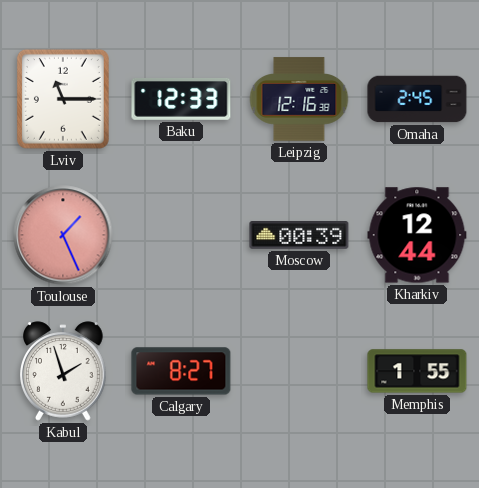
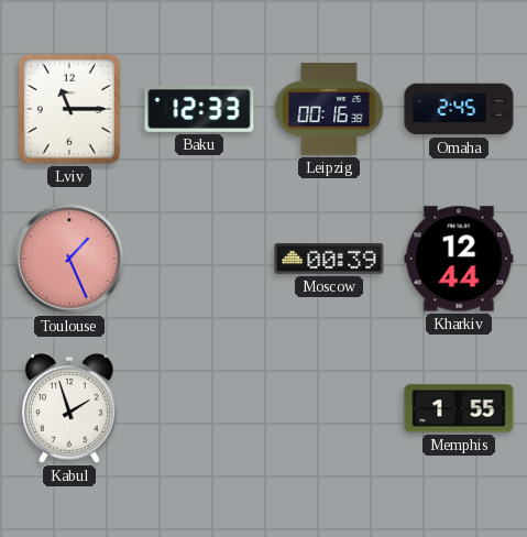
Leipzig: 12:16 -> 00:16
Calgary: 8:27 -> none
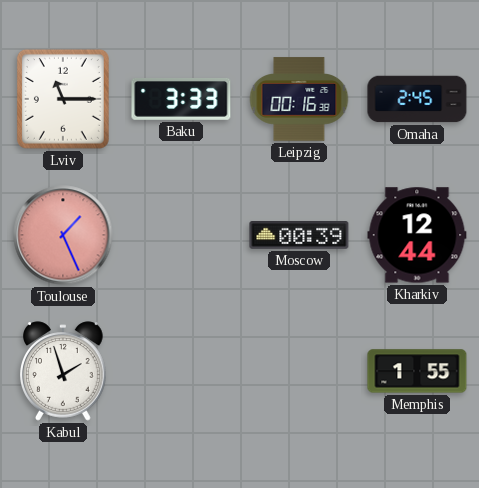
Baku: 12:33 -> 3:33
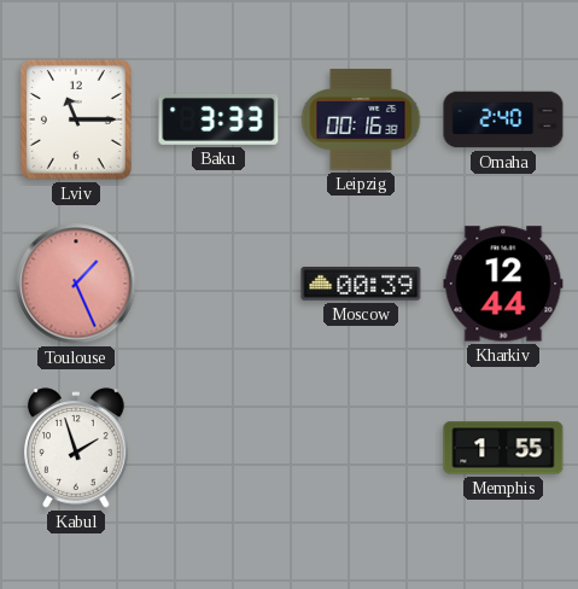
Omaha: 2:45 -> 2:40
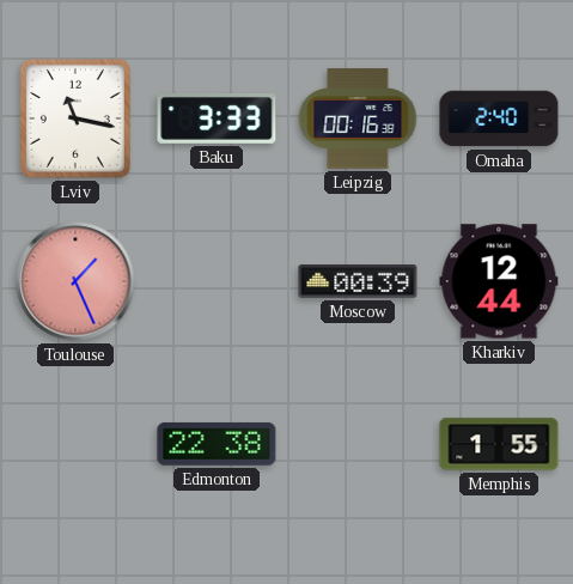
Lviv: 11:15 -> 11:17
Kabul: 1:57 -> none
Edmonton: none -> 22:38
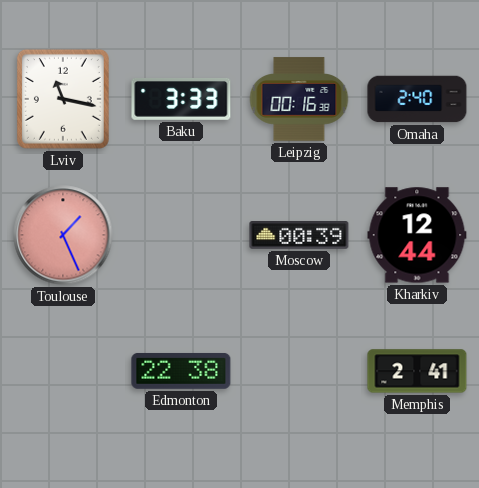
Memphis: 1:55 -> 2:41
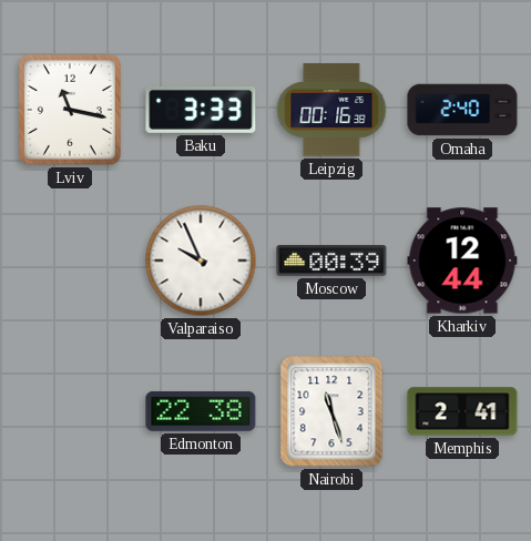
Toulouse: 1:26 -> none
Valparaiso: none -> 9:56
Nairobi: none -> 11:27
